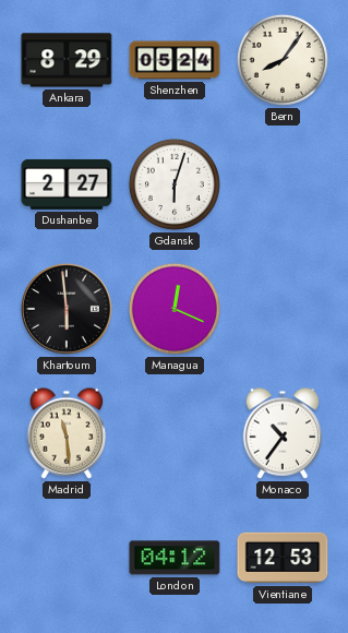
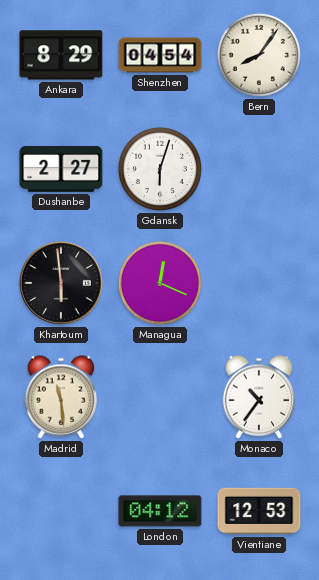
Shenzhen: 05:24 -> 04:54
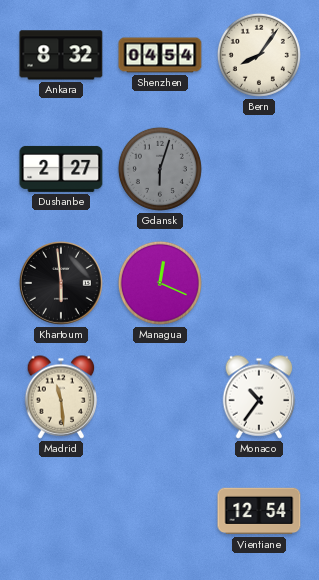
Ankara: 8:29 -> 8:32
Gdansk dial: white -> grey
London: 04:12 -> none
Vientiane: 12:53 -> 12:54
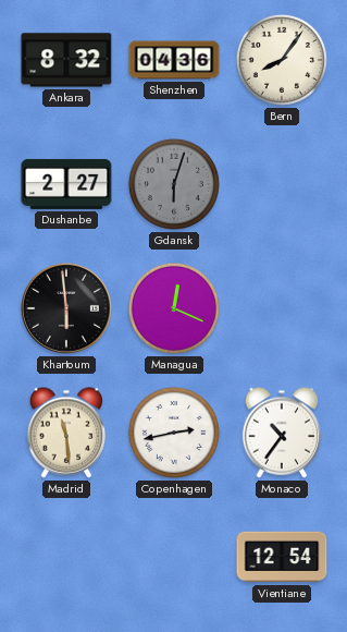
Shenzhen: 04:54 -> 04:36
Copenhagen: none -> 2:43
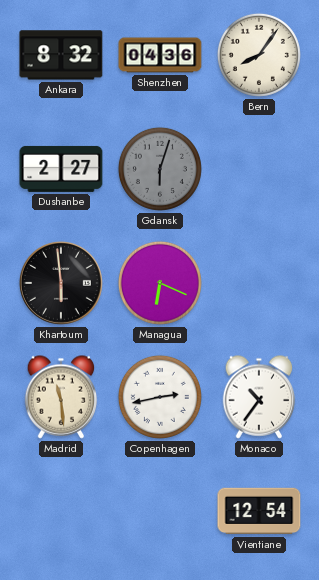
Managua: 12:19 -> 6:19
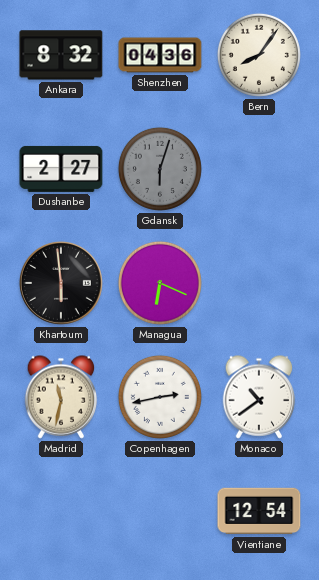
Madrid: 11:29 -> 11:32
Monaco: 10:36 -> 10:39
